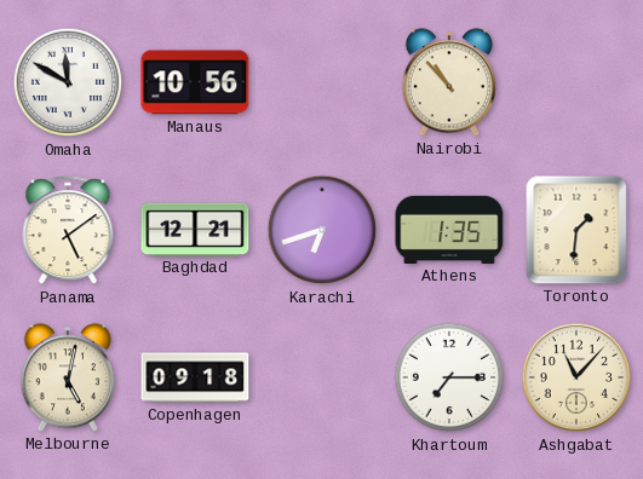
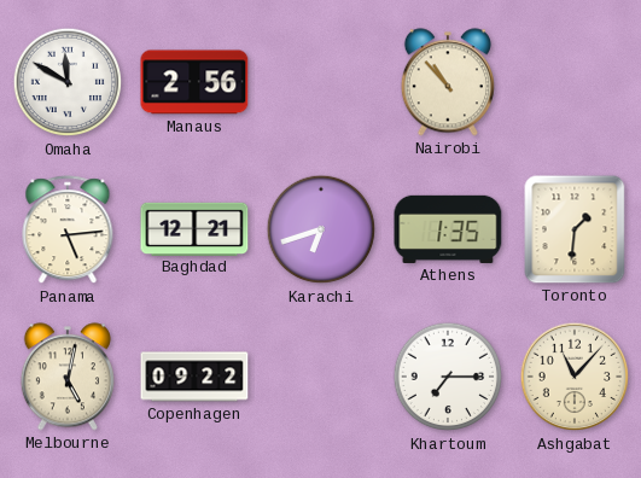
Manaus: 10:56 -> 2:56
Panama: 5:09 -> 5:14
Copenhagen: 09:18 -> 09:22
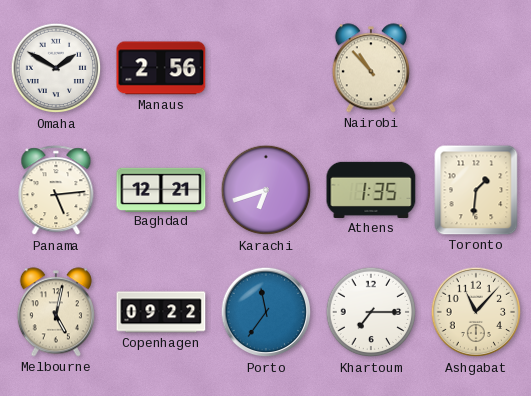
Omaha: 11:50 -> 1:50
Porto: none -> 11:36
